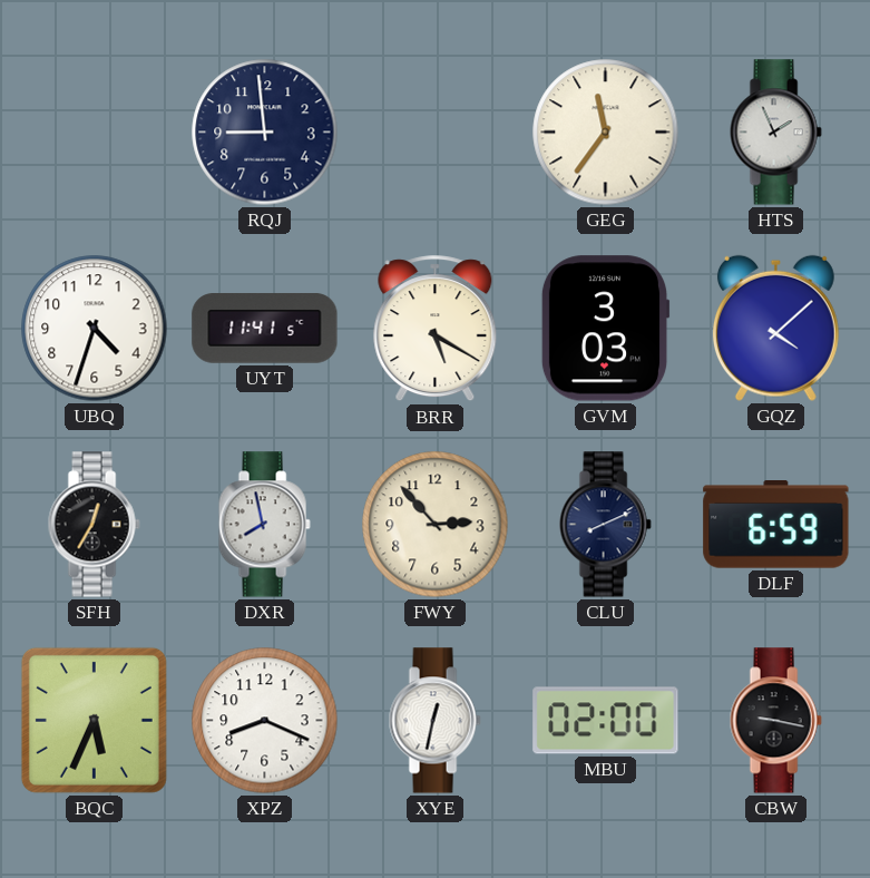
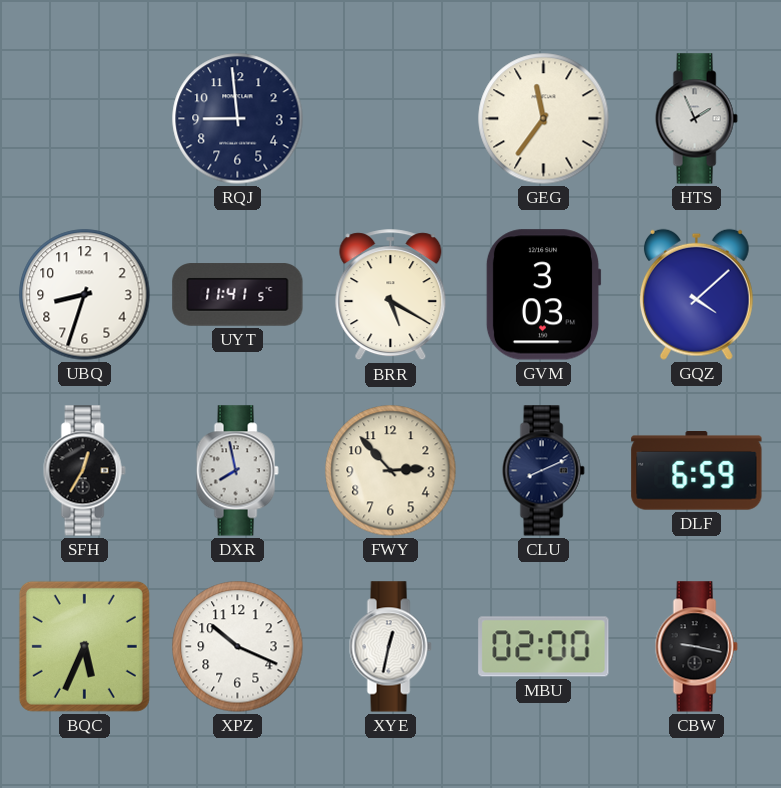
UBQ: 4:33 -> 8:33
XPZ: 8:19 -> 10:19
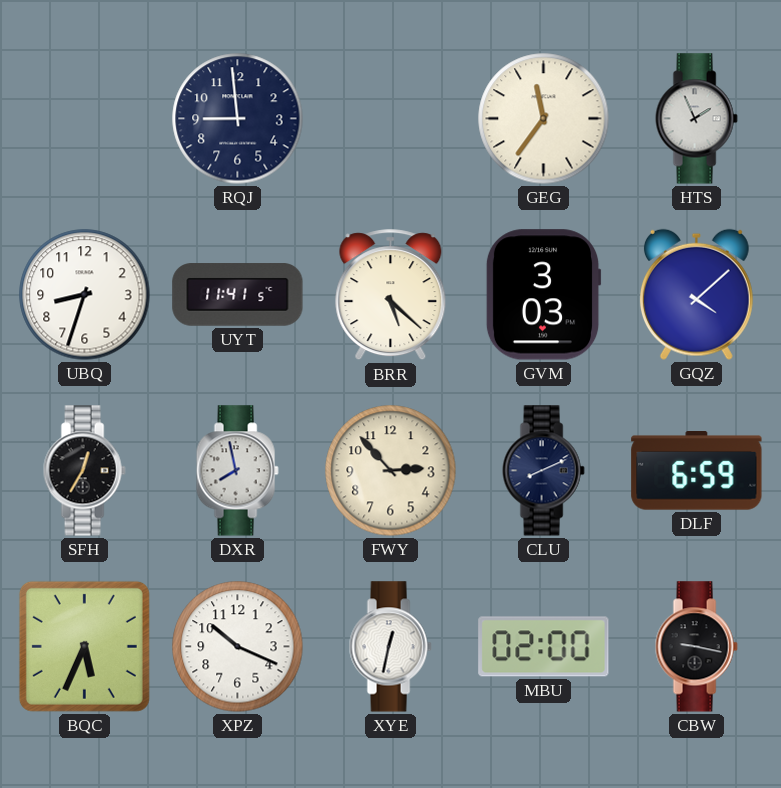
BRR: 5:20 -> 5:22
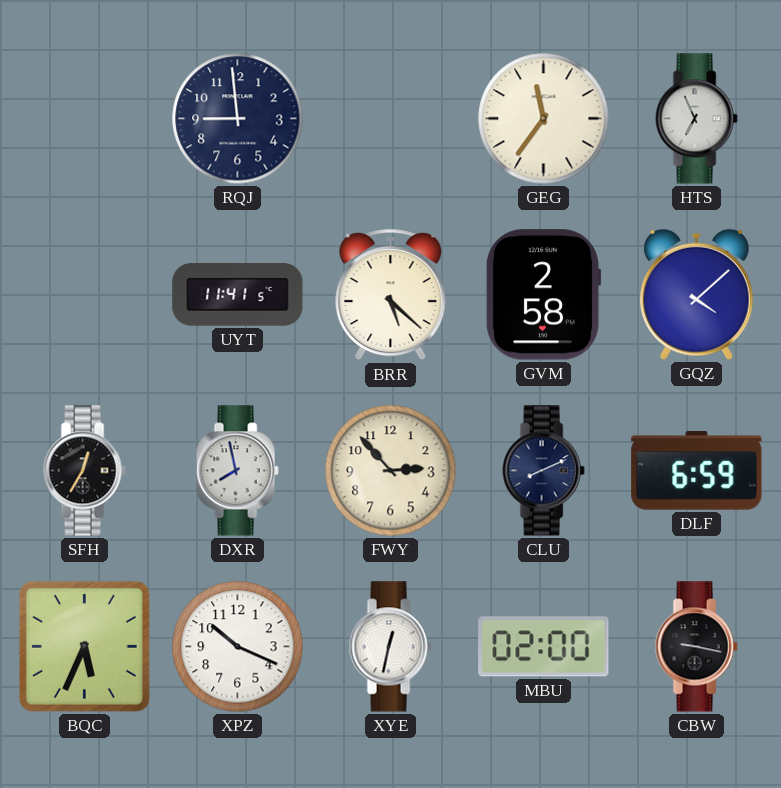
HTS: 1:56 -> 6:56
UBQ: 8:33 -> none
GVM: 3:03 -> 2:58
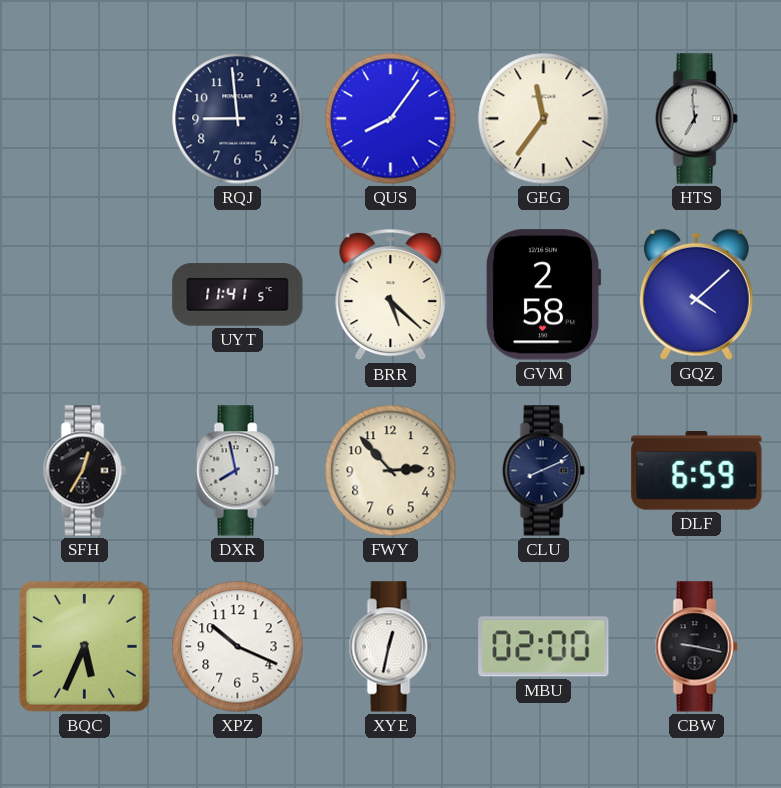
QUS: none -> 8:06
HTS: 6:56 -> 6:59
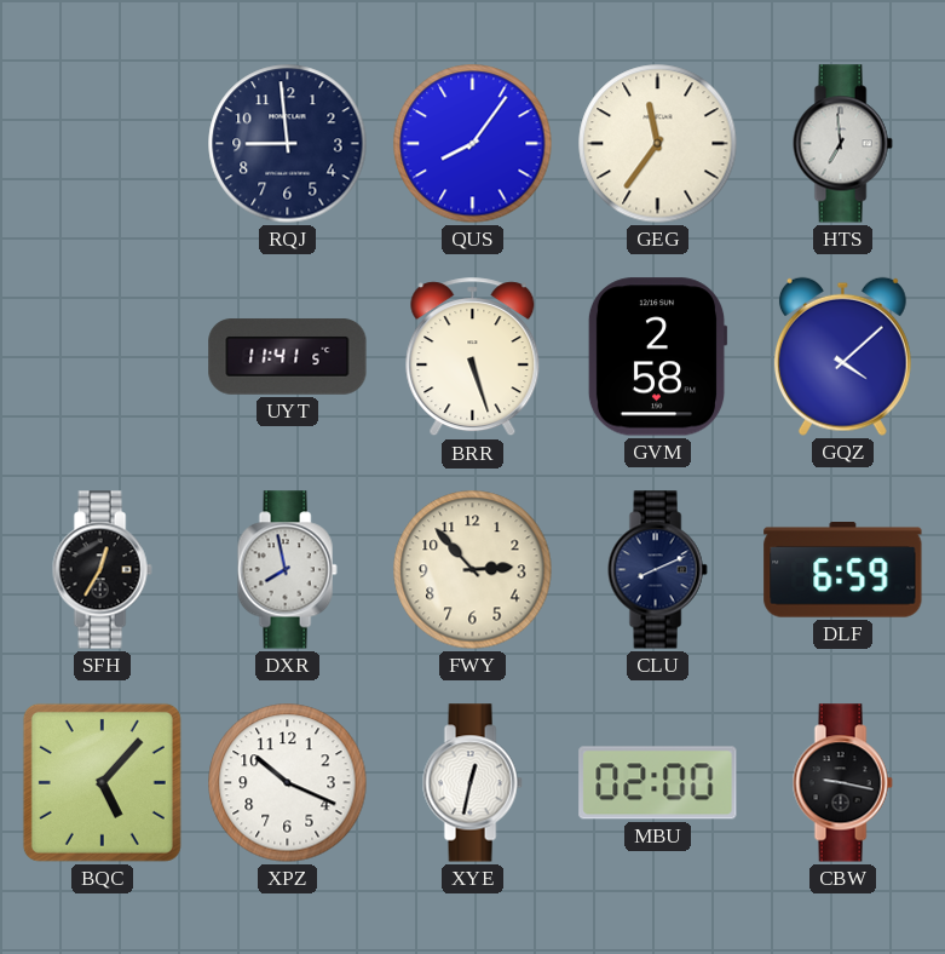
BRR: 5:22 -> 5:27
BQC: 5:34 -> 5:07
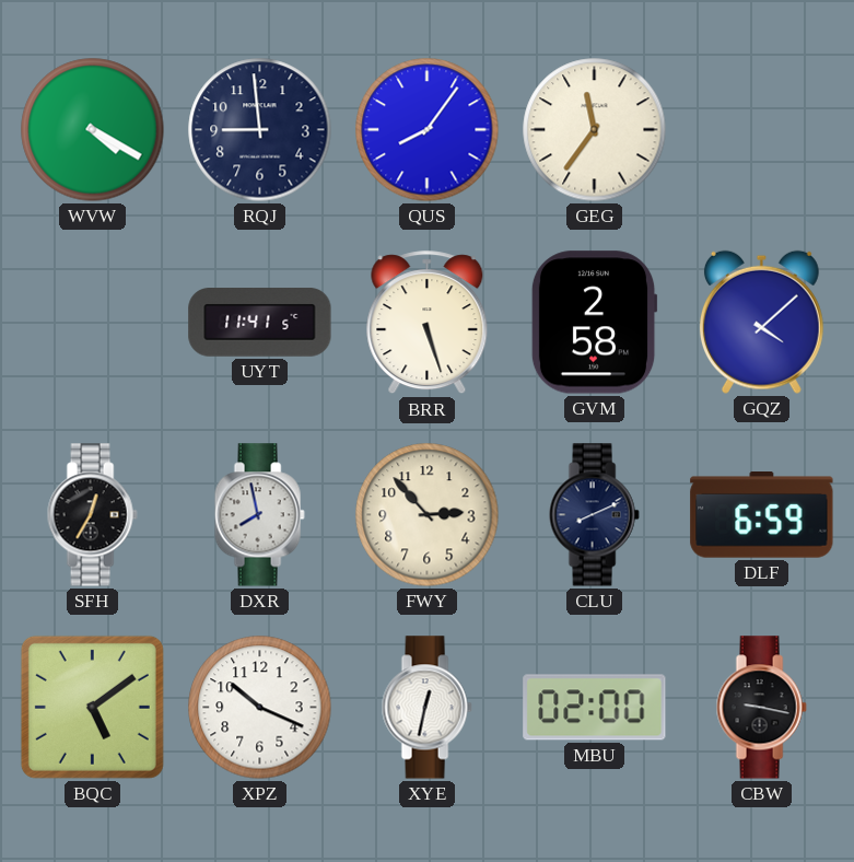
WVW: none -> 4:20
HTS: 6:59 -> none
BQC: 5:07 -> 5:09
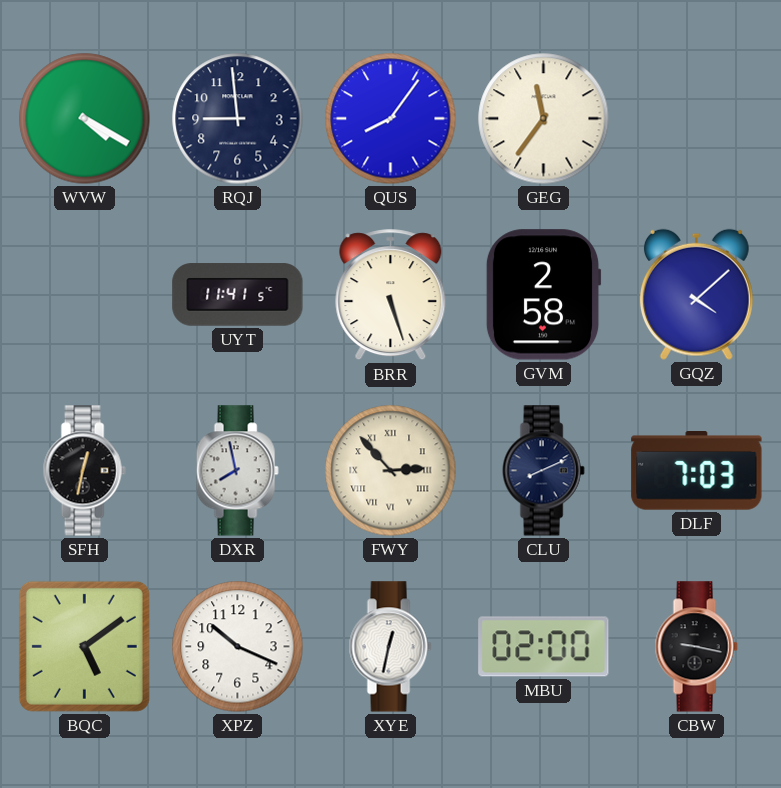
SFH: 12:35 -> 12:32
FWY numerals: Arabic -> Roman
DLF: 6:59 -> 7:03
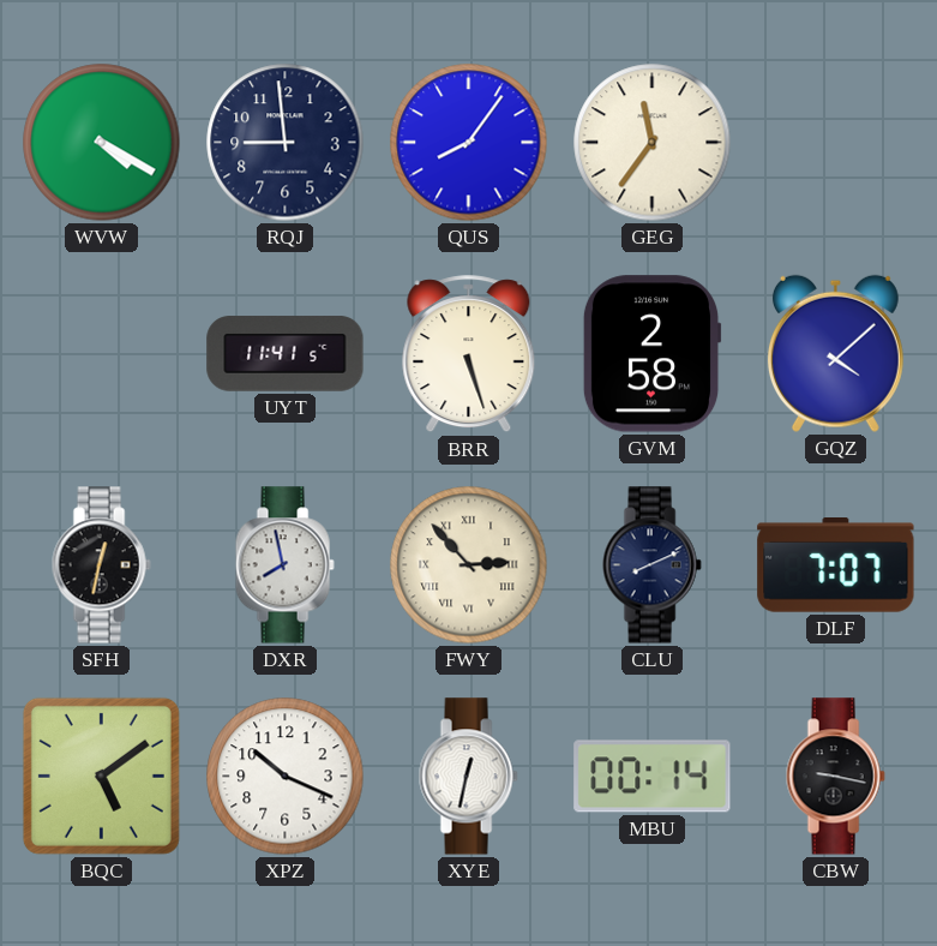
DLF: 7:03 -> 7:07
MBU: 02:00 -> 00:14
